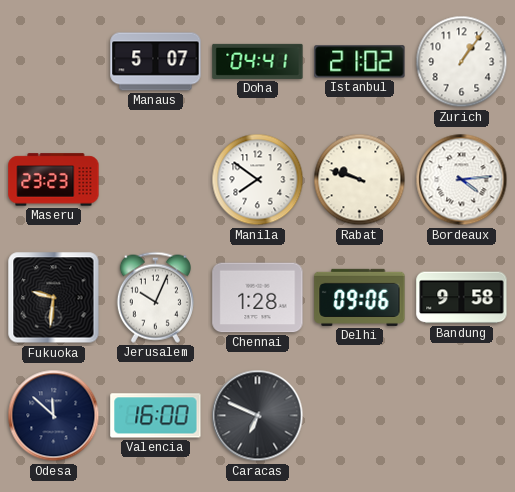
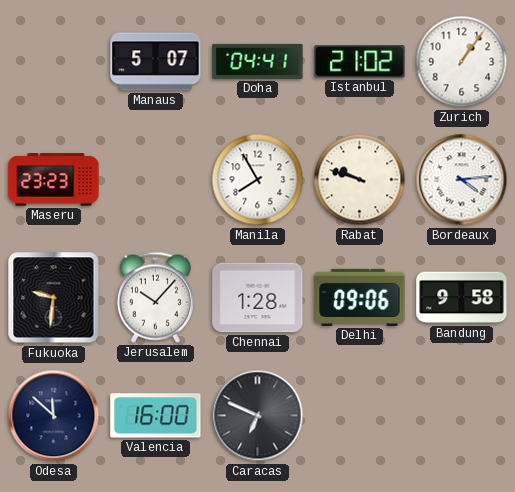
Manila: 7:51 -> 7:55
Jerusalem: 10:04 -> 10:07
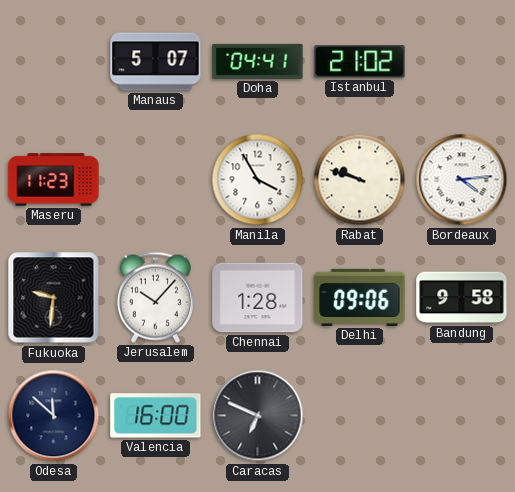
Zurich: 1:06 -> none
Maseru: 23:23 -> 11:23
Manila: 7:55 -> 3:55
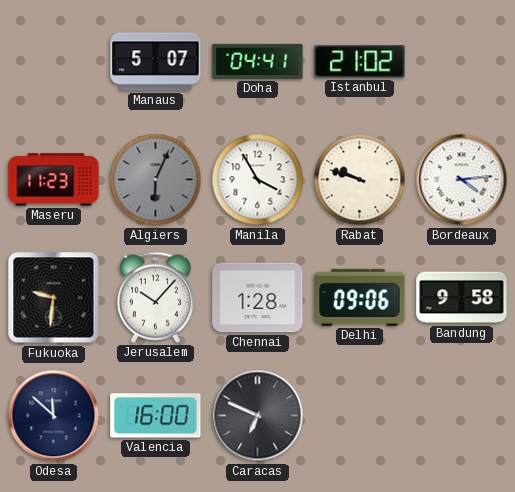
Algiers: none -> 6:04
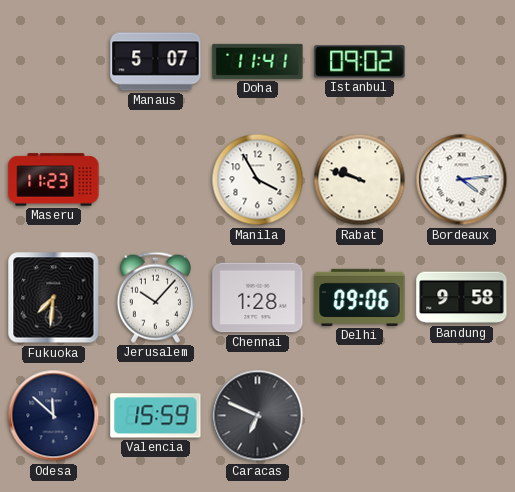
Doha: 04:41 -> 11:41
Istanbul: 21:02 -> 09:02
Algiers: 6:04 -> none
Fukuoka: 9:31 -> 7:31
Valencia: 16:00 -> 15:59
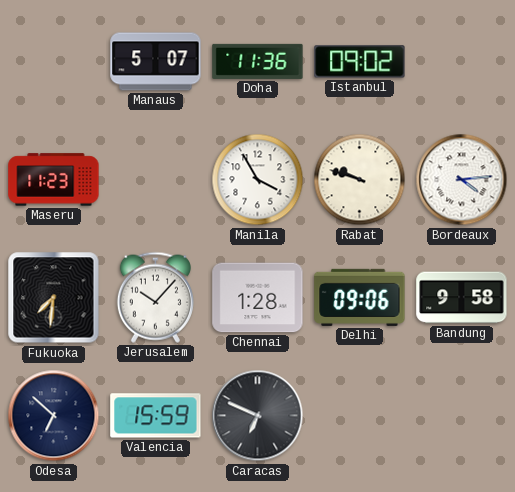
Doha: 11:41 -> 11:36
Odesa: 11:52 -> 6:52
